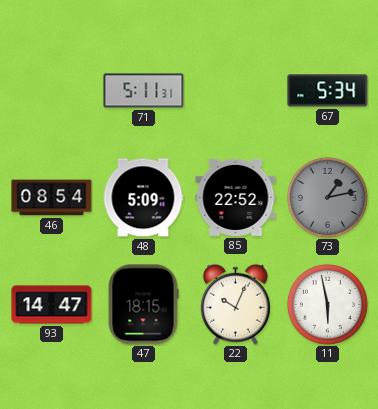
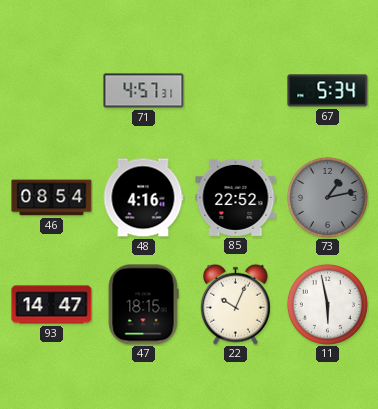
71: 5:11 -> 4:57
48: 5:09 -> 4:16
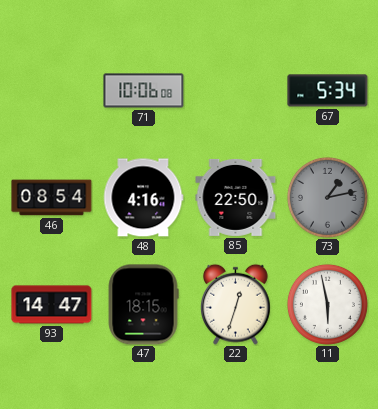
71: 4:57 -> 10:06
85: 22:52 -> 22:50
22: 10:04 -> 12:33
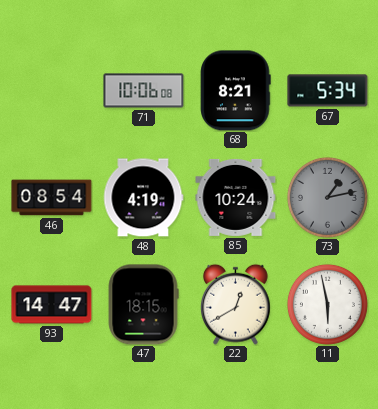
68: none -> 8:21
48: 4:16 -> 4:19
85: 22:50 -> 10:24
22: 12:33 -> 12:40
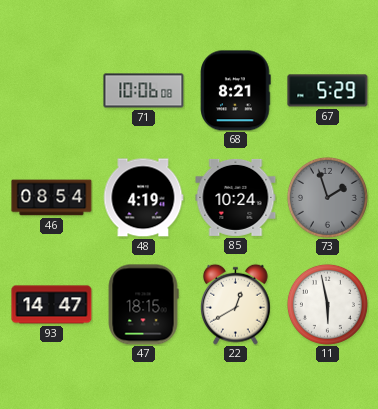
67: 5:34 -> 5:29
73: 1:13 -> 1:57
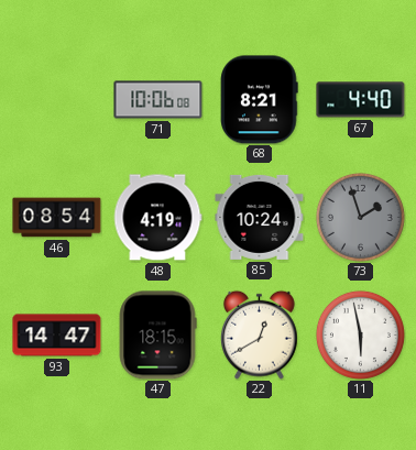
67: 5:29 -> 4:40
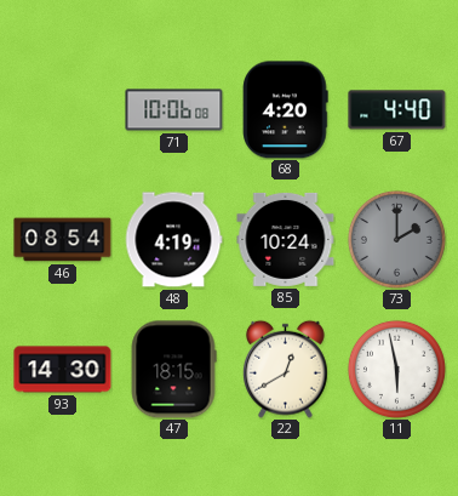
68: 8:21 -> 4:20
73: 1:57 -> 2:00
93: 14:47 -> 14:30
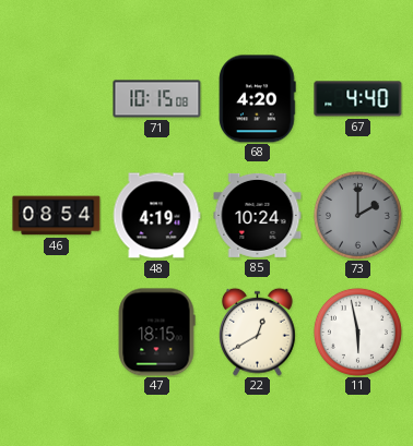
71: 10:06 -> 10:15
93: 14:30 -> none
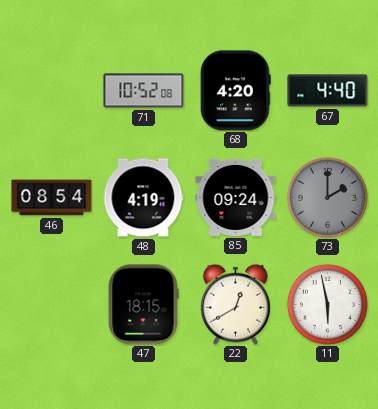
71: 10:15 -> 10:52
85: 10:24 -> 09:24
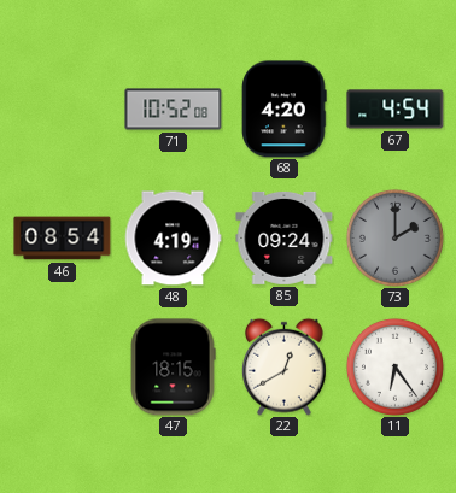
67: 4:40 -> 4:54
11: 5:58 -> 6:24
